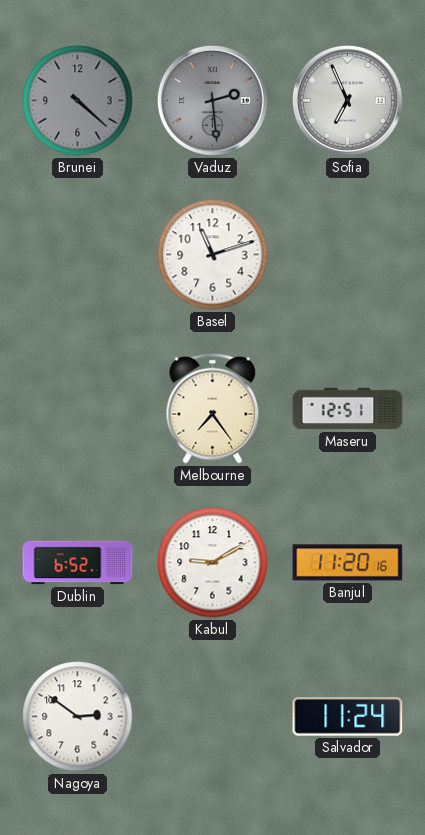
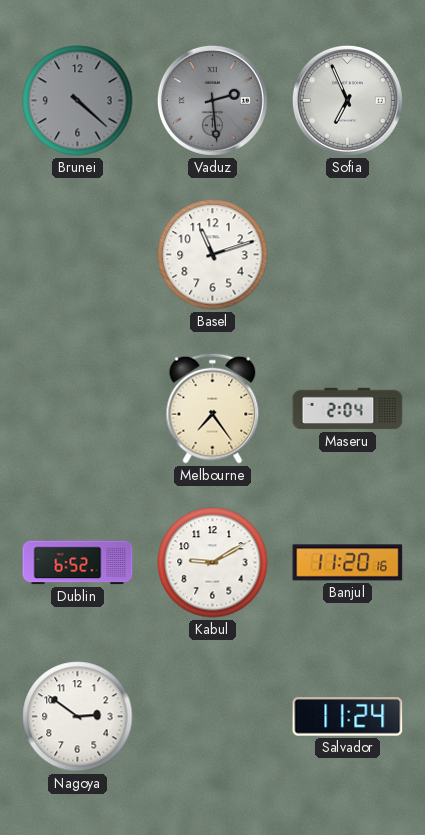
Maseru: 12:51 -> 2:04
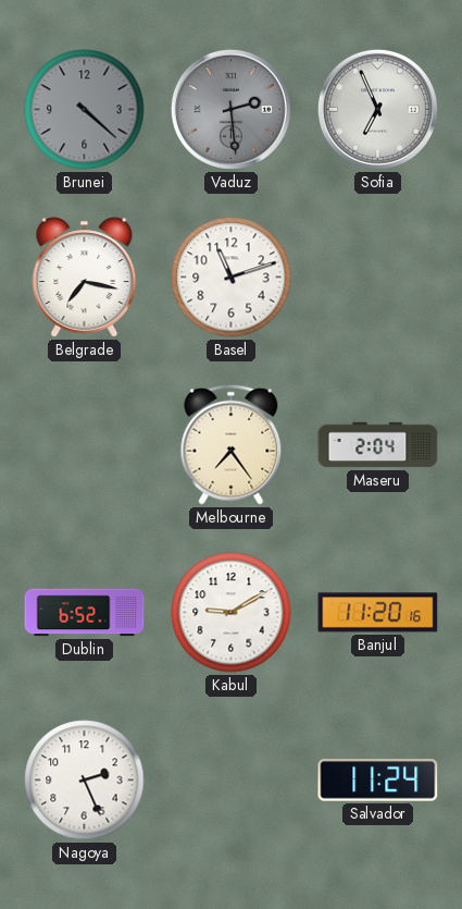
Belgrade: none -> 7:17
Nagoya: 2:51 -> 2:26
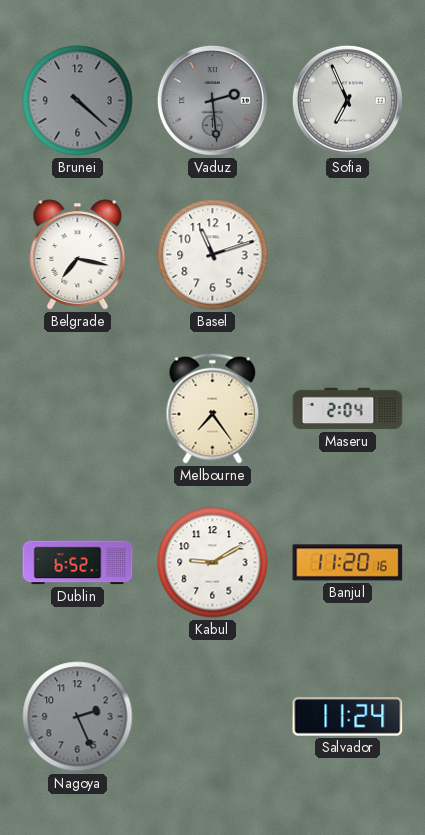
Nagoya dial: white -> grey
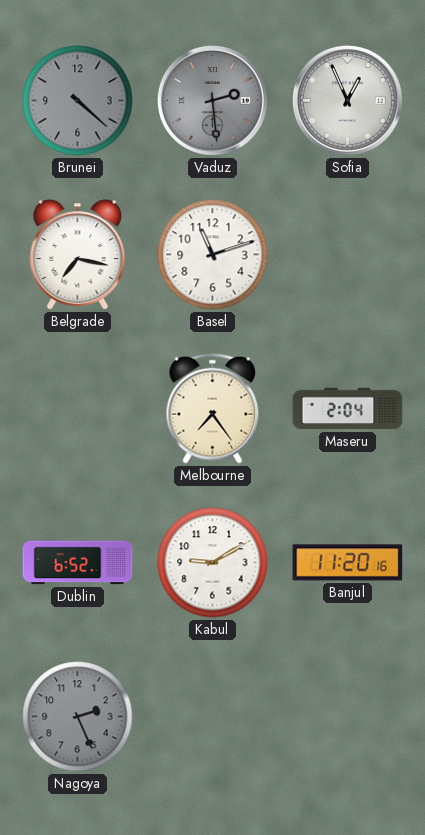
Sofia: 6:56 -> 12:56
Salvador: 11:24 -> none
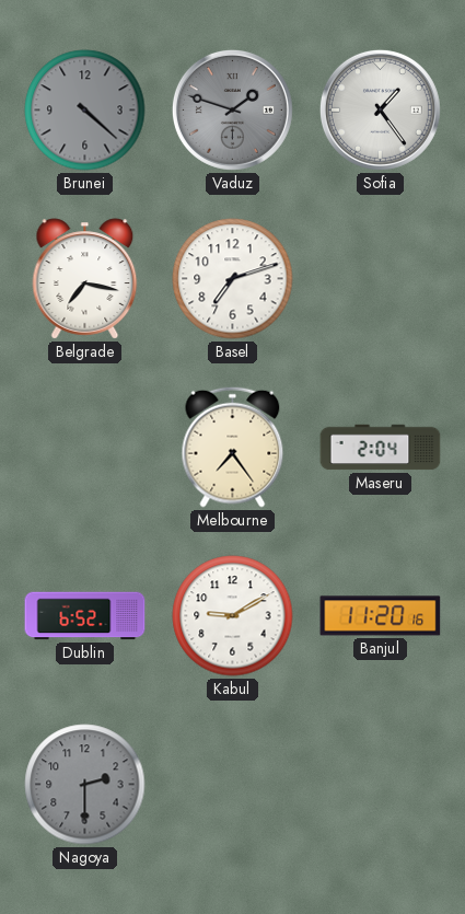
Vaduz: 2:29 -> 1:48
Sofia: 12:56 -> 1:24
Basel: 11:12 -> 7:12
Nagoya: 2:26 -> 2:30
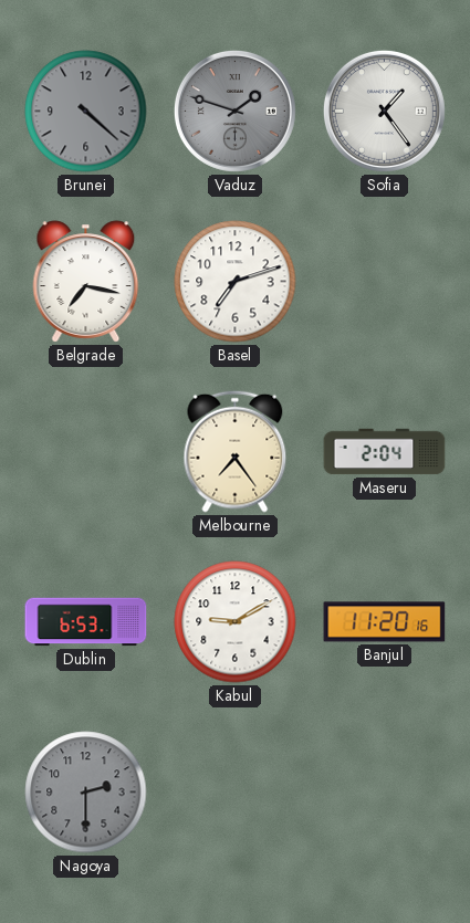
Dublin: 6:52 -> 6:53
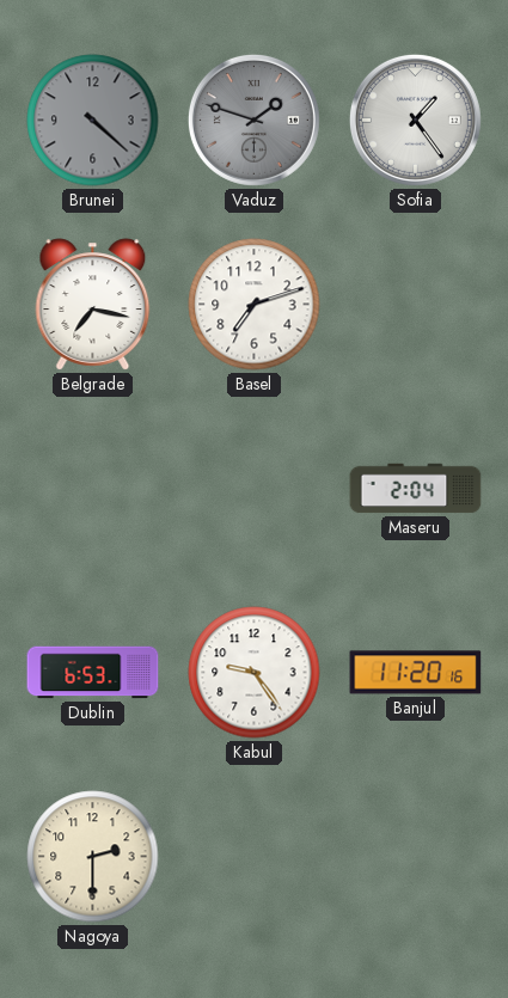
Melbourne: 7:24 -> none
Kabul: 9:10 -> 9:24
Nagoya dial: grey -> cream
